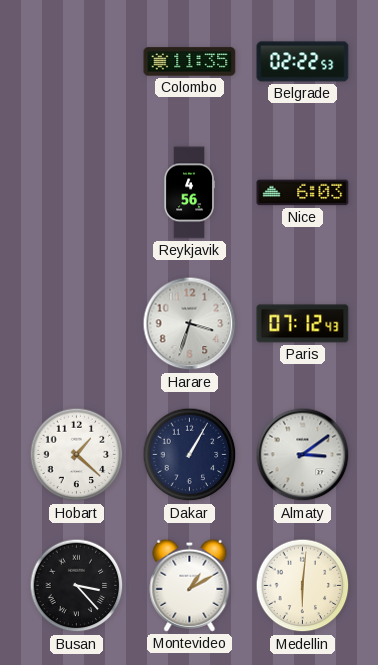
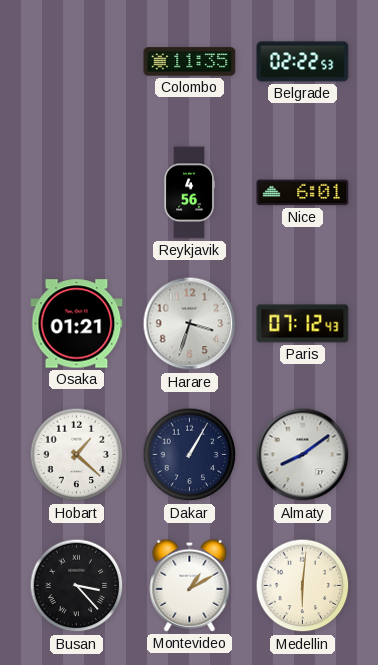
Nice: 6:03 -> 6:01
Osaka: none -> 01:21
Almaty: 3:09 -> 8:09
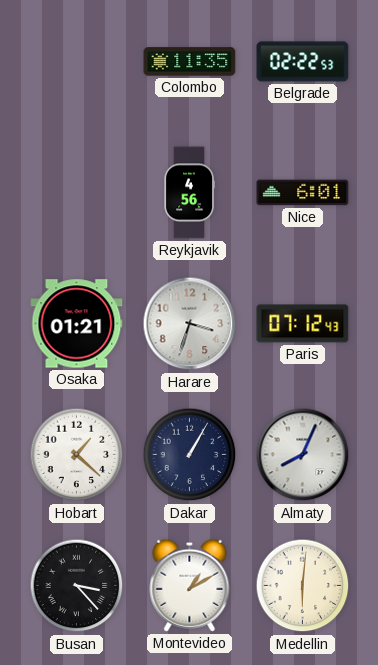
Almaty: 8:09 -> 8:04
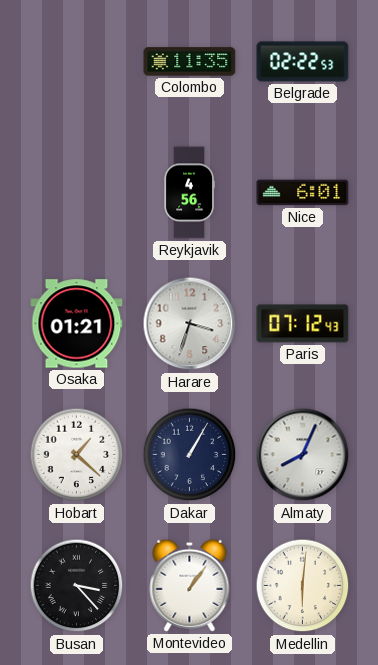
Montevideo: 1:10 -> 1:06
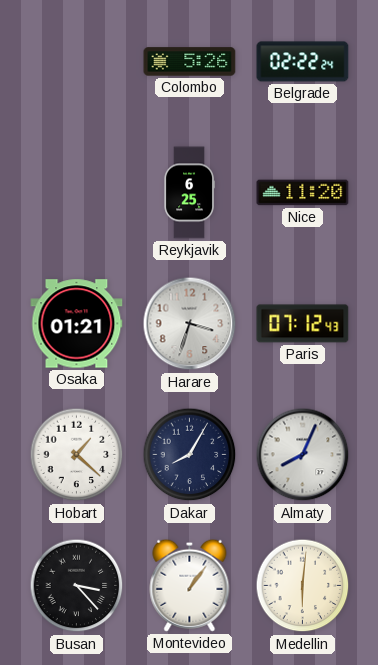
Colombo: 11:35 -> 5:26
Belgrade: 02:22:53 -> 02:22:24
Reykjavik: 4:56 -> 6:25
Nice: 6:01 -> 11:20
Dakar: 1:05 -> 8:05
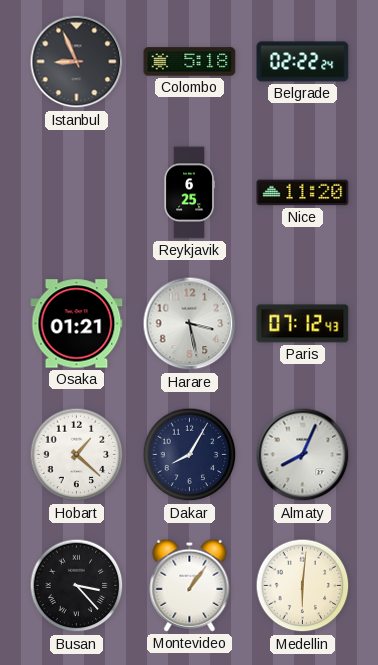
Istanbul: none -> 8:56
Colombo: 5:26 -> 5:18
Harare: 3:33 -> 3:28
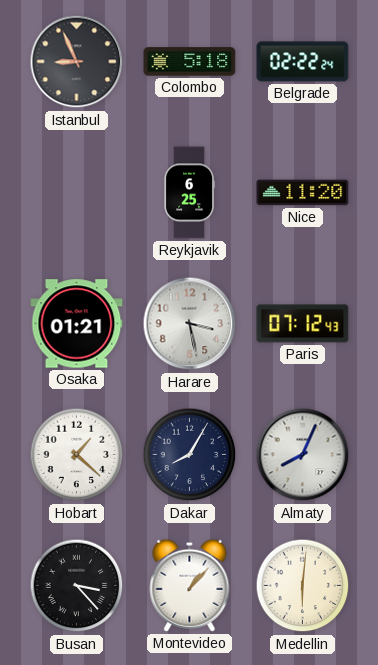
Montevideo: 1:06 -> 1:07
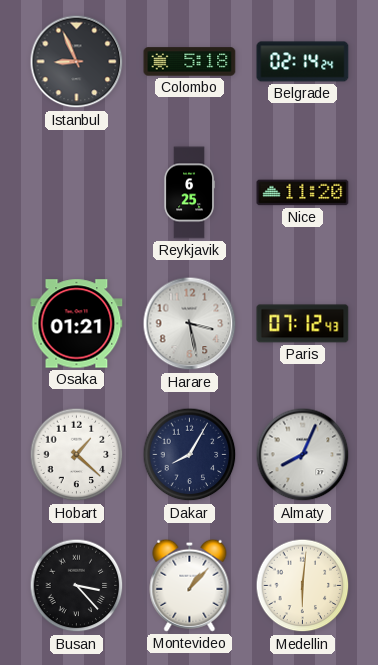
Belgrade: 02:22 -> 02:14
